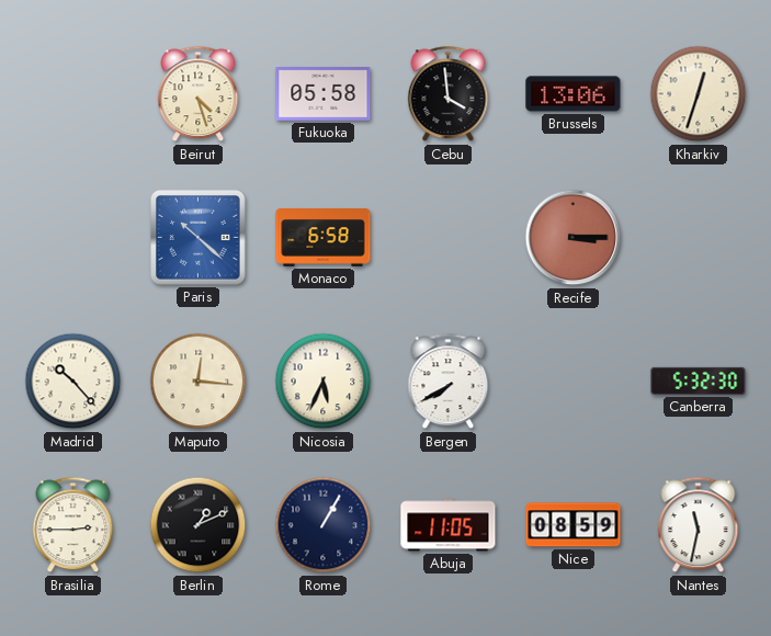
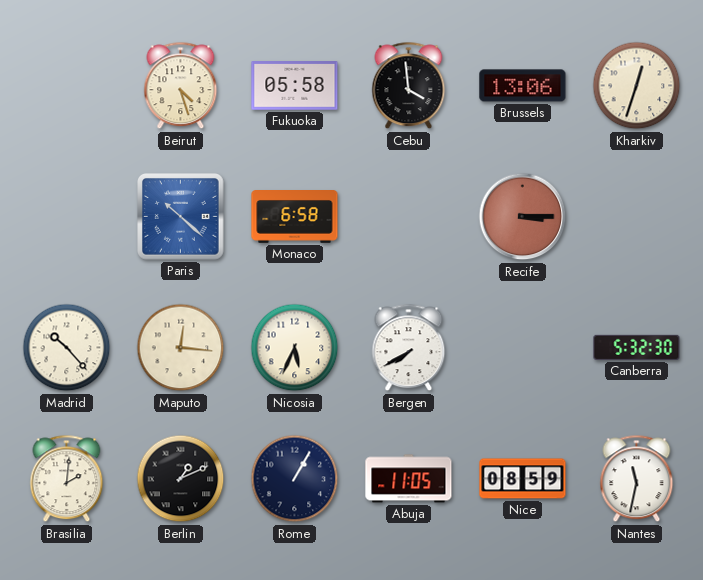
Brasilia: 2:45 -> 2:01
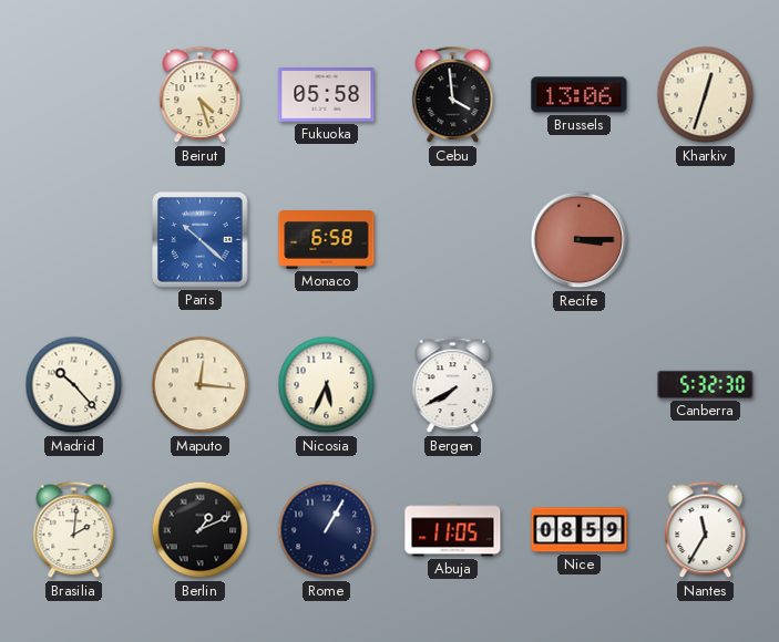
Nantes: 11:32 -> 11:35
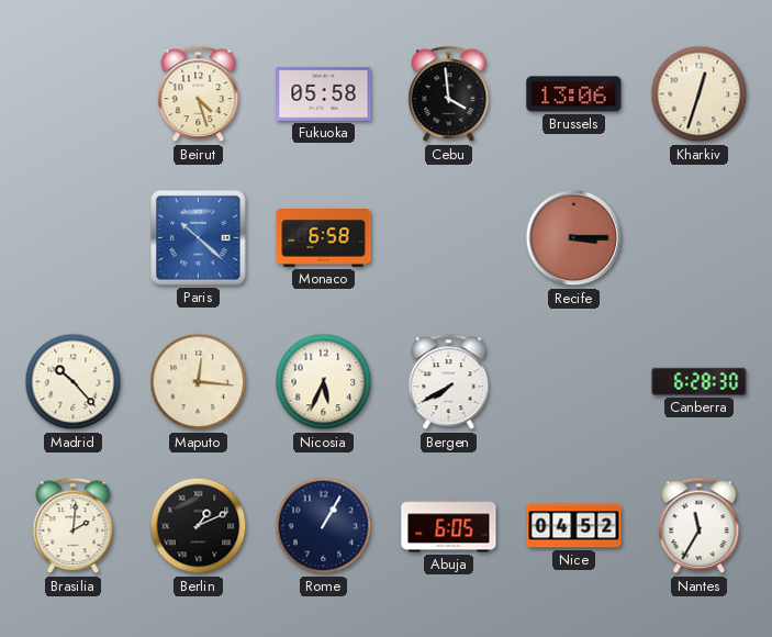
Canberra: 5:32 -> 6:28
Abuja: 11:05 -> 6:05
Nice: 08:59 -> 04:52
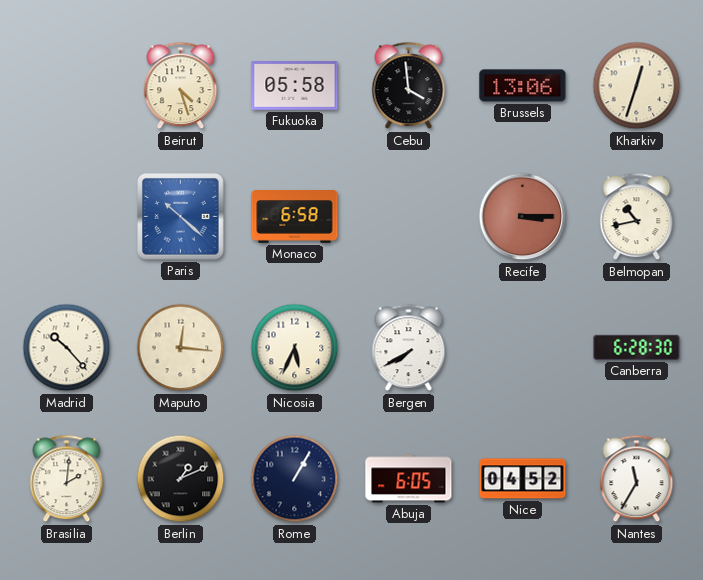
Belmopan: none -> 10:43
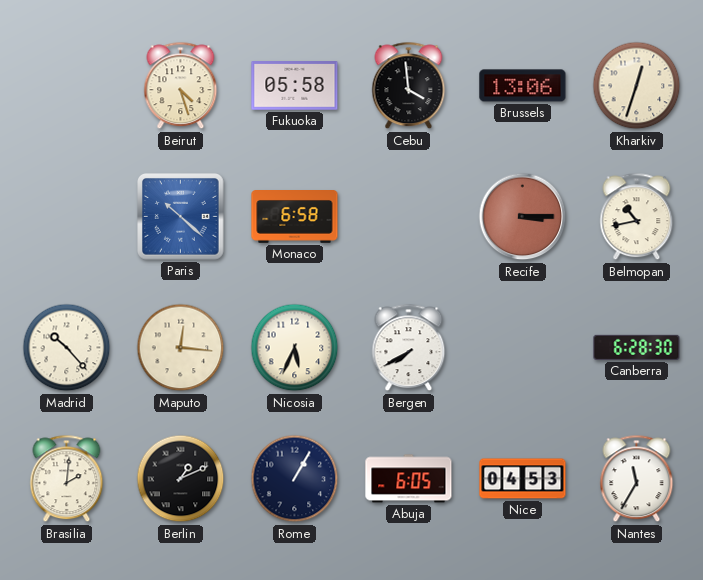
Nice: 04:52 -> 04:53
